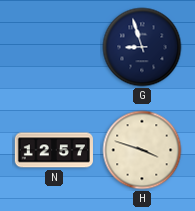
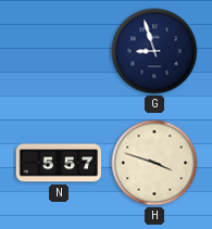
N: 12:57 -> 5:57
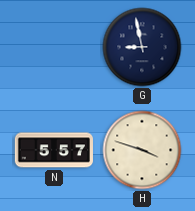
G: 8:57 -> 8:58
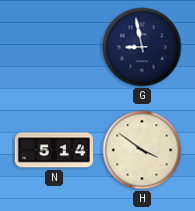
N: 5:57 -> 5:14
H: 3:48 -> 3:51
